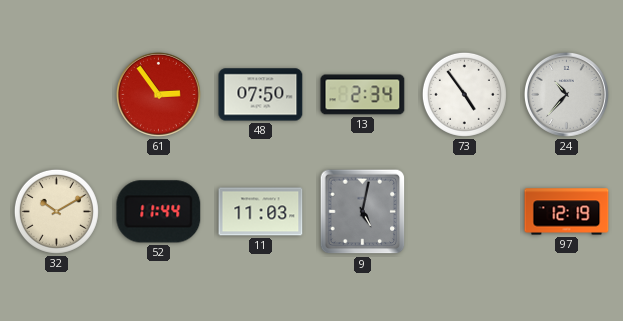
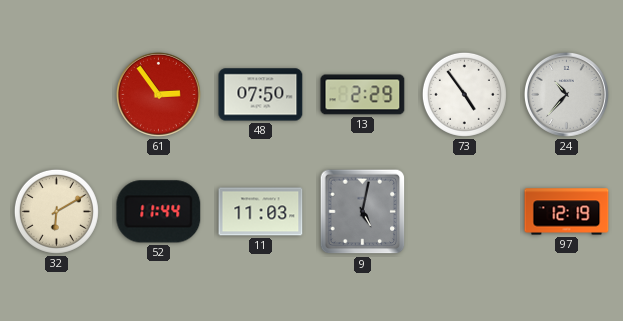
13: 2:34 -> 2:29
32: 10:10 -> 6:10
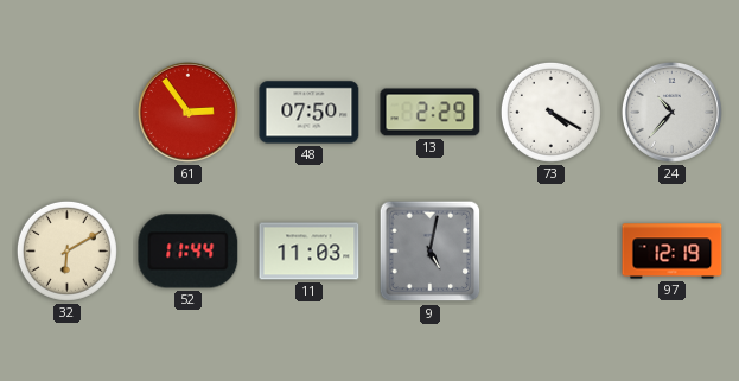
73: 4:54 -> 4:20
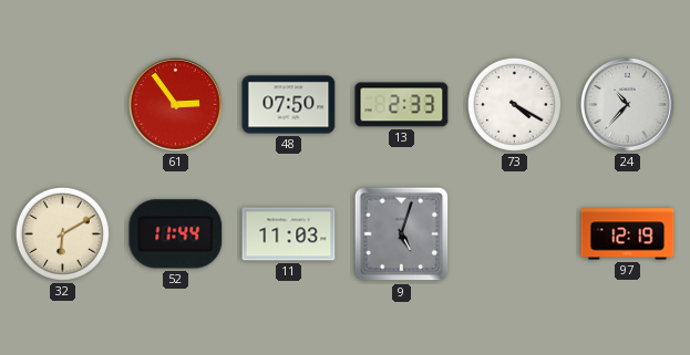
13: 2:29 -> 2:33
9: 5:02 -> 5:03
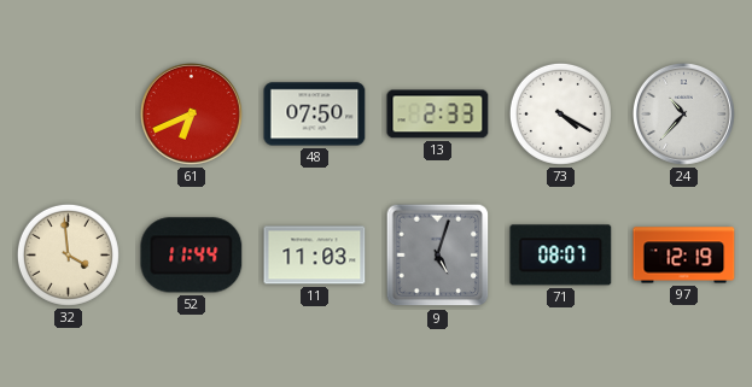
61: 2:54 -> 6:41
32: 6:10 -> 3:59
71: none -> 08:07
